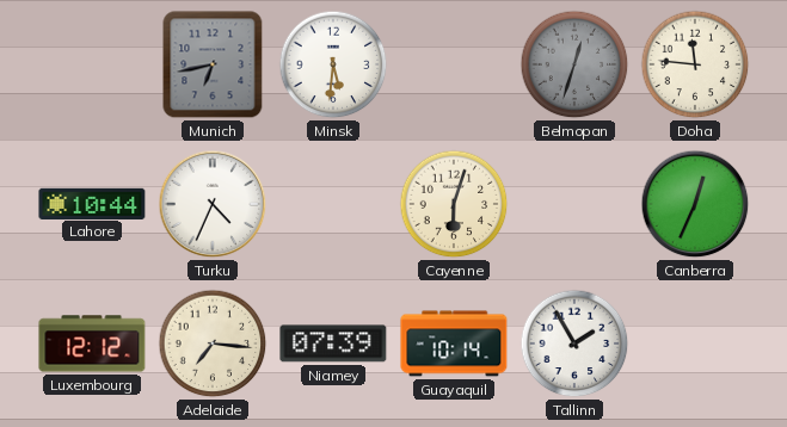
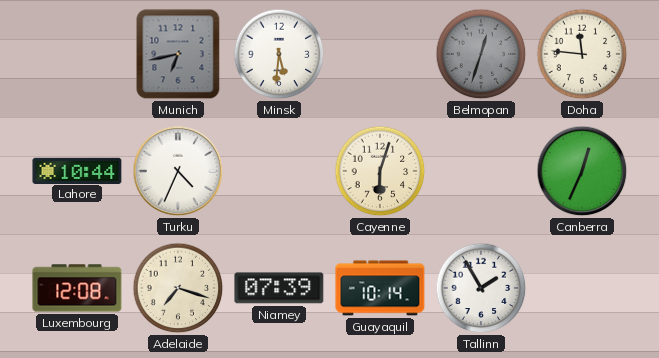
Luxembourg: 12:12 -> 12:08
Adelaide: 7:16 -> 7:18
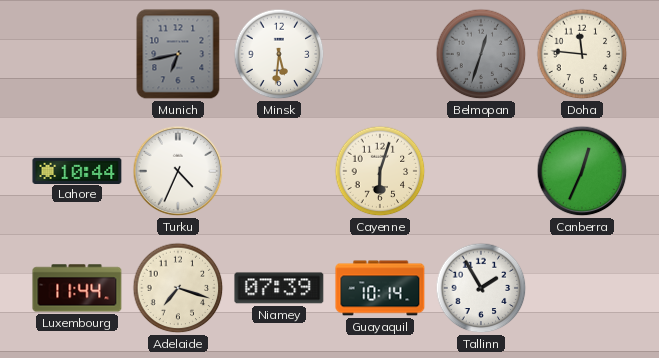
Luxembourg: 12:08 -> 11:44
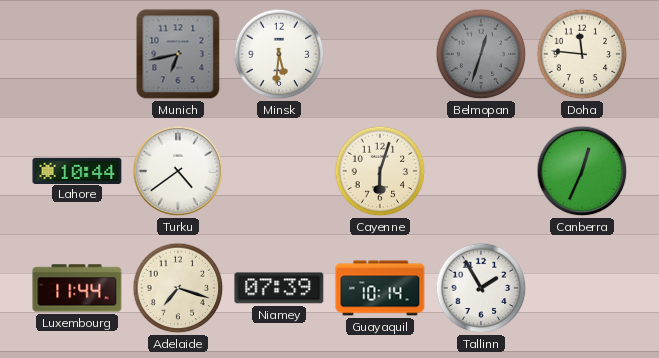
Turku: 4:34 -> 4:39
